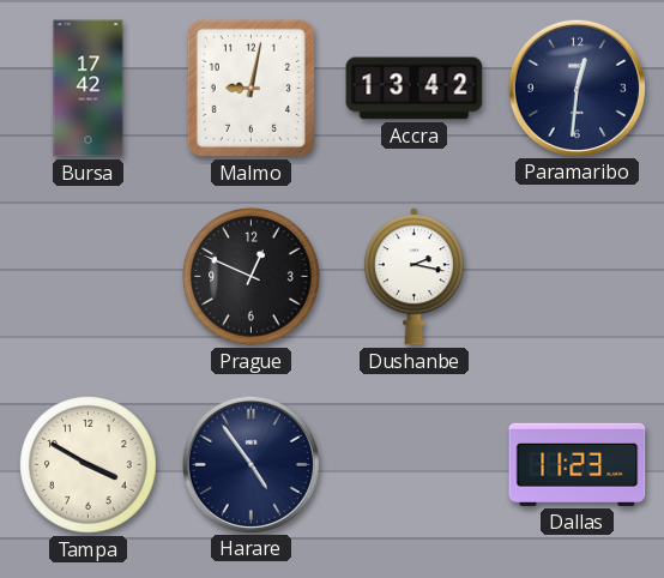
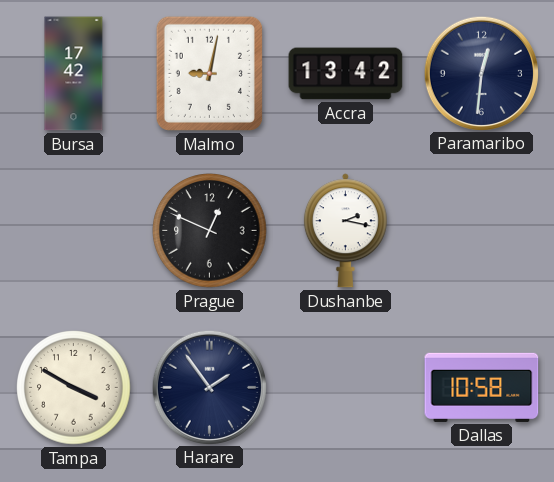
Harare: 4:54 -> 1:54
Dallas: 11:23 -> 10:58
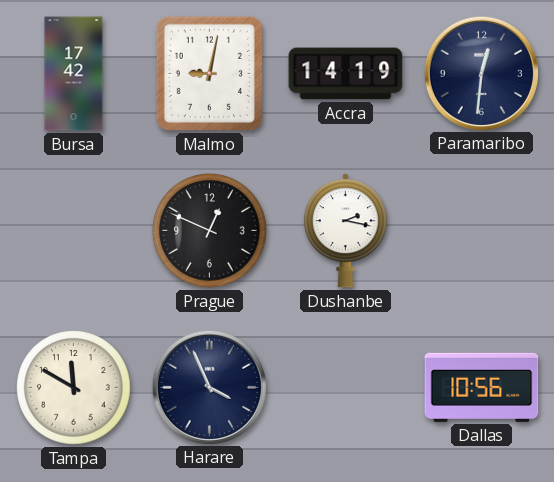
Accra: 13:42 -> 14:19
Tampa: 3:50 -> 11:50
Harare: 1:54 -> 3:56
Dallas: 10:58 -> 10:56
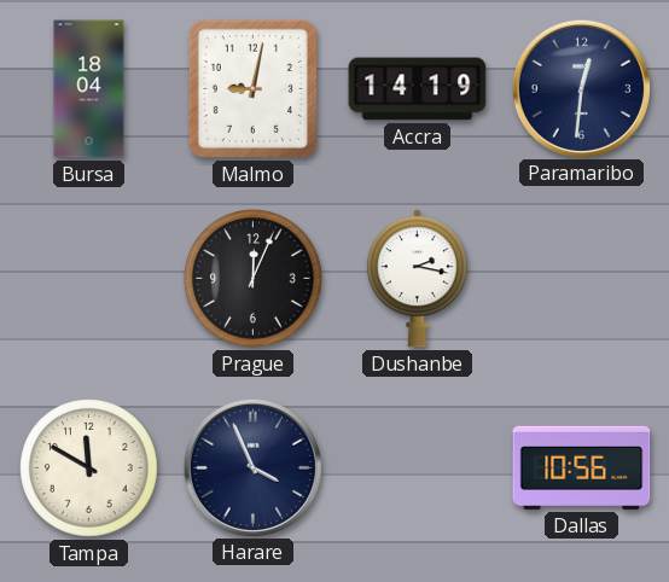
Bursa: 17:42 -> 18:04
Prague: 12:49 -> 12:04
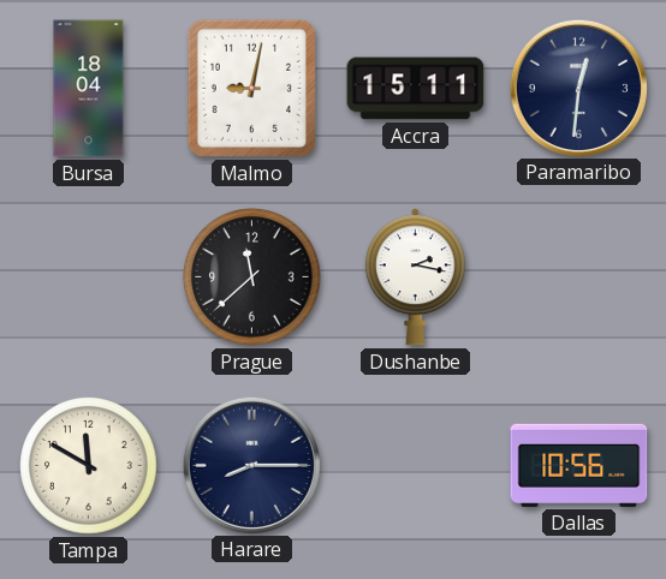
Accra: 14:19 -> 15:11
Prague: 12:04 -> 11:38
Harare: 3:56 -> 8:15
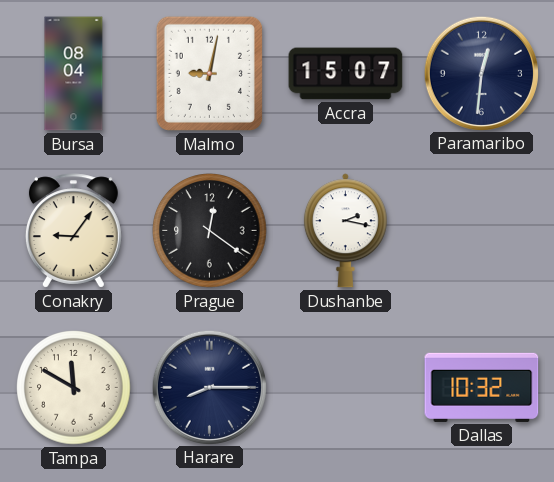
Bursa: 18:04 -> 08:04
Accra: 15:11 -> 15:07
Conakry: none -> 9:06
Prague: 11:38 -> 12:21
Dallas: 10:56 -> 10:32
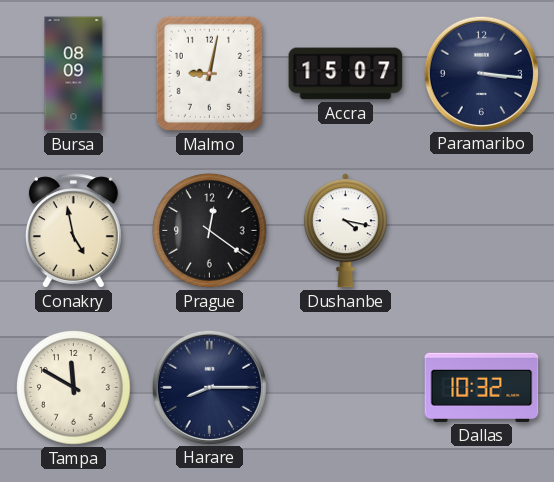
Bursa: 08:04 -> 08:09
Paramaribo: 12:31 -> 3:16
Conakry: 9:06 -> 4:58
Dushanbe: 2:17 -> 4:17
